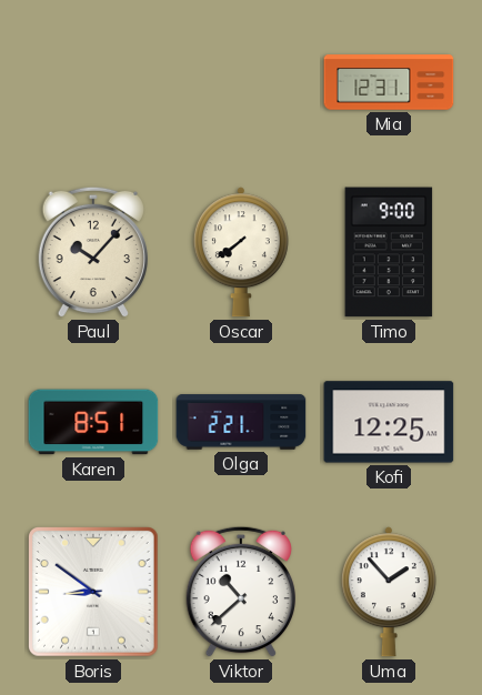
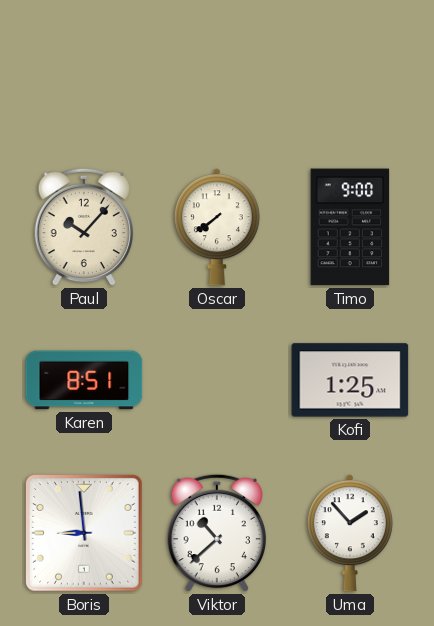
Mia: 12:31 -> none
Olga: 2:21 -> none
Kofi: 12:25 -> 1:25
Boris: 8:51 -> 8:59
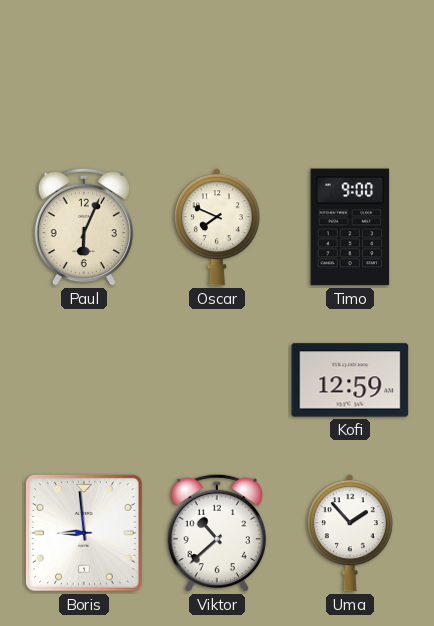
Paul: 10:07 -> 6:04
Oscar: 7:39 -> 7:49
Karen: 8:51 -> none
Kofi: 1:25 -> 12:59
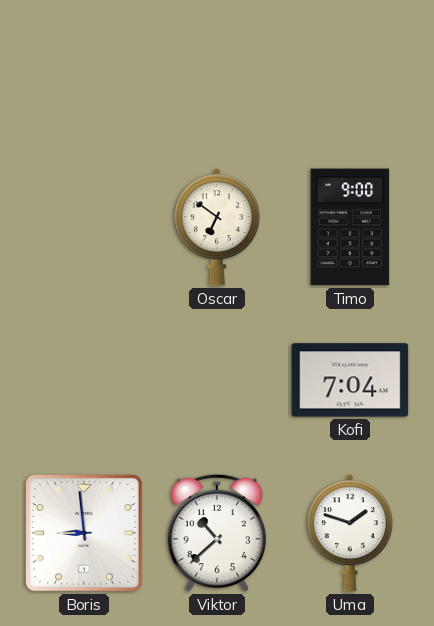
Paul: 6:04 -> none
Oscar: 7:49 -> 6:51
Kofi: 12:59 -> 7:04
Uma: 1:53 -> 1:48
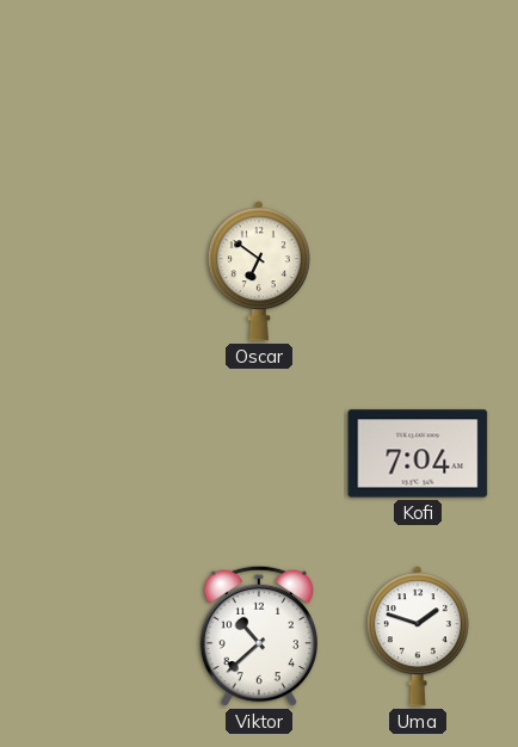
Timo: 9:00 -> none
Boris: 8:59 -> none
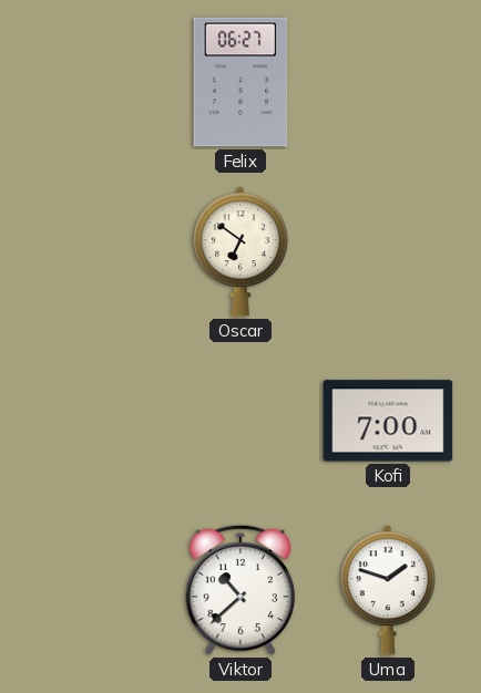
Felix: none -> 06:27
Kofi: 7:04 -> 7:00
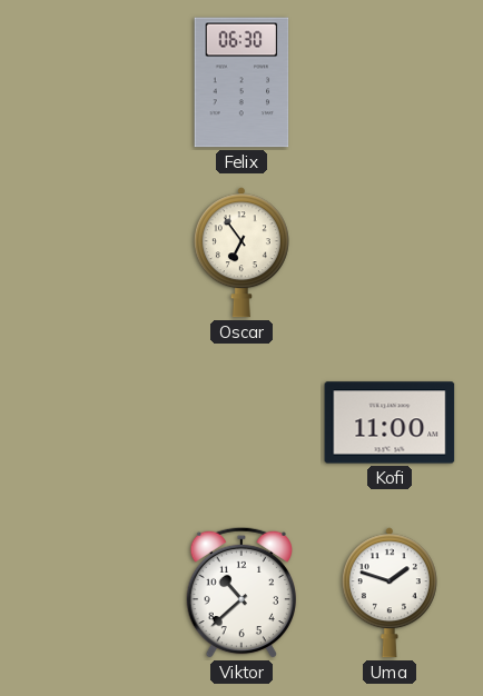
Felix: 06:27 -> 06:30
Oscar: 6:51 -> 6:54
Kofi: 7:00 -> 11:00
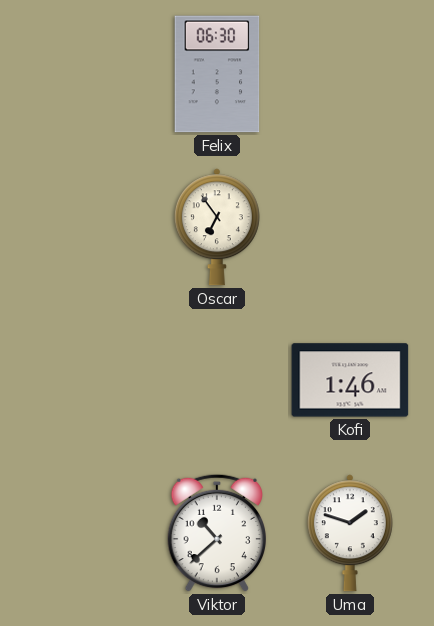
Kofi: 11:00 -> 1:46
